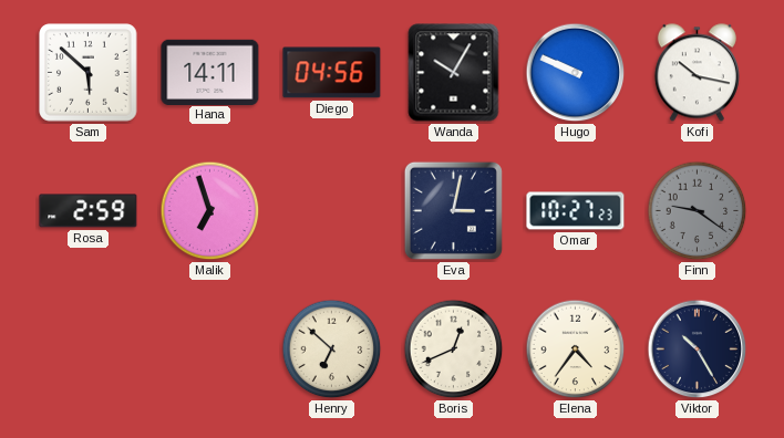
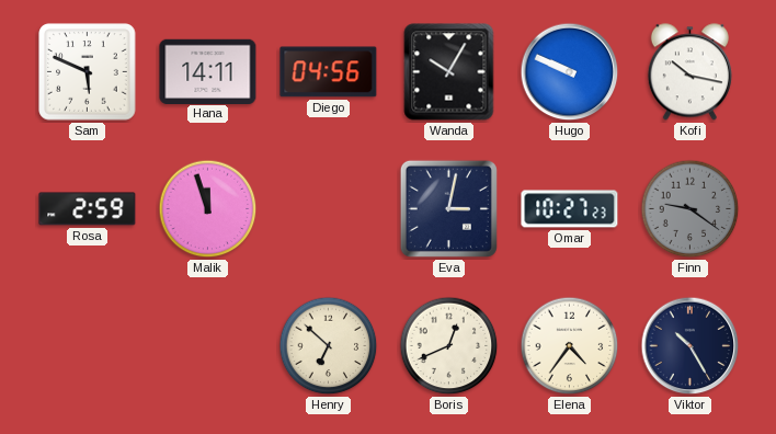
Sam: 5:52 -> 5:49
Malik: 6:57 -> 11:57
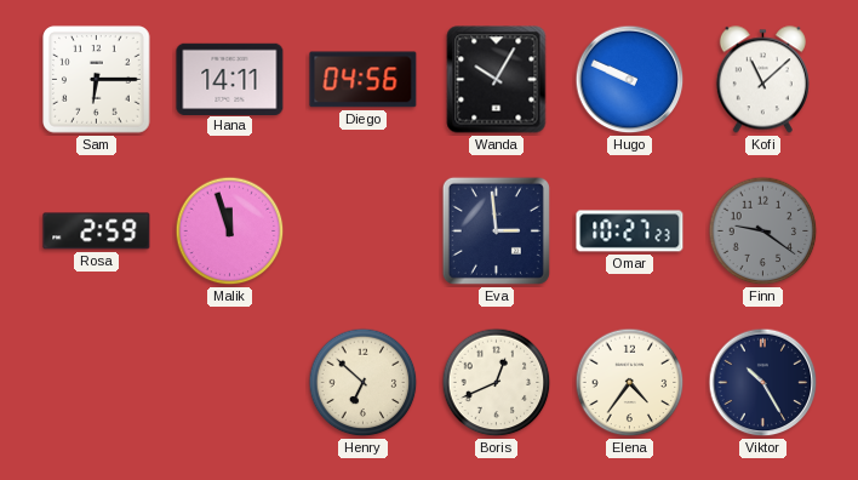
Sam: 5:49 -> 6:15
Kofi: 10:17 -> 11:08
Eva: 3:02 -> 2:59
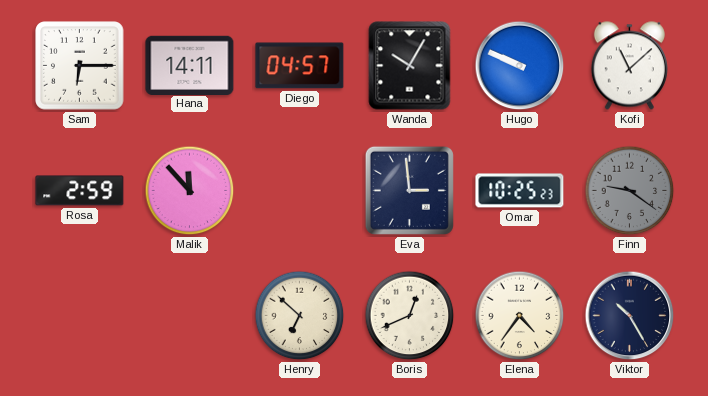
Diego: 04:56 -> 04:57
Malik: 11:57 -> 11:53
Omar: 10:27 -> 10:25
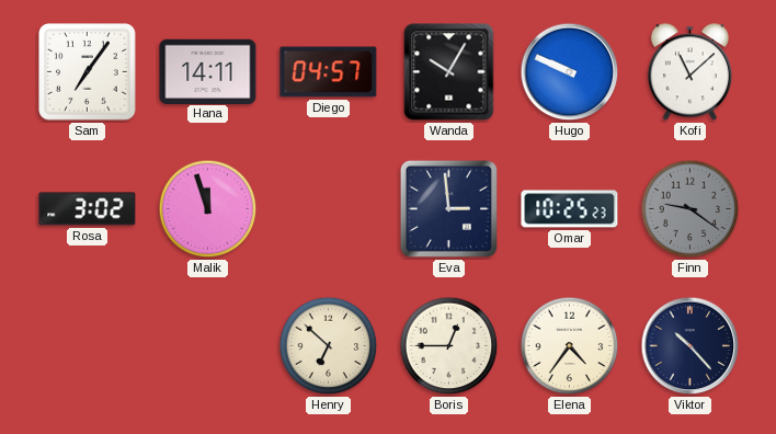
Sam: 6:15 -> 7:06
Rosa: 2:59 -> 3:02
Malik: 11:53 -> 11:57
Boris: 12:41 -> 12:45
Viktor: 10:25 -> 10:23
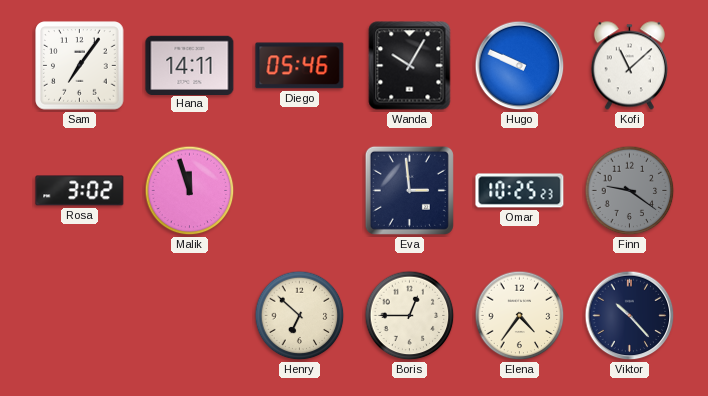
Diego: 04:57 -> 05:46
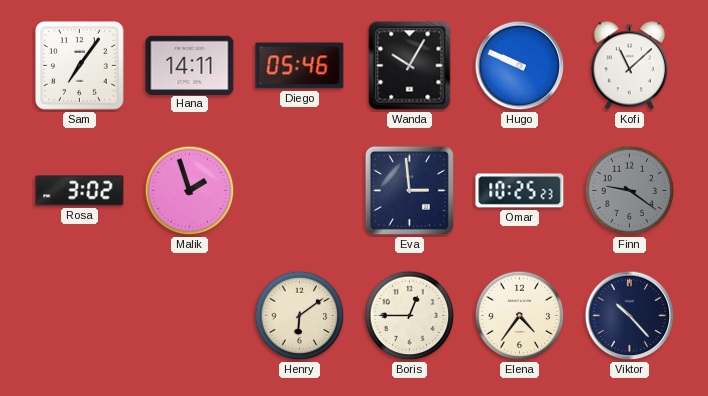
Malik: 11:57 -> 1:57
Henry: 6:52 -> 6:09
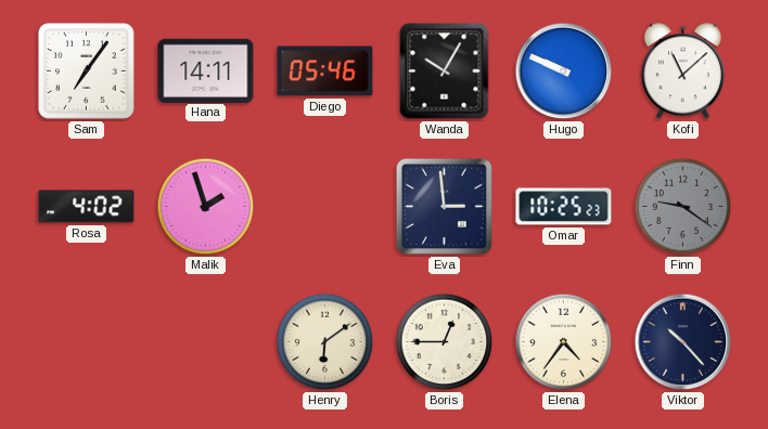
Rosa: 3:02 -> 4:02
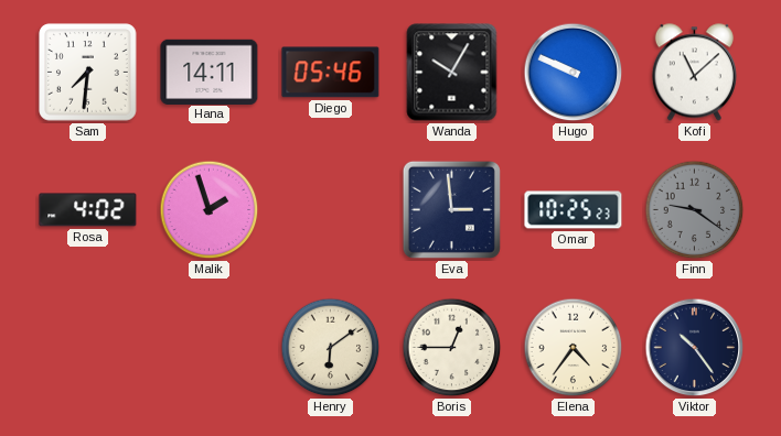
Sam: 7:06 -> 7:31
Viktor: 10:23 -> 10:24
